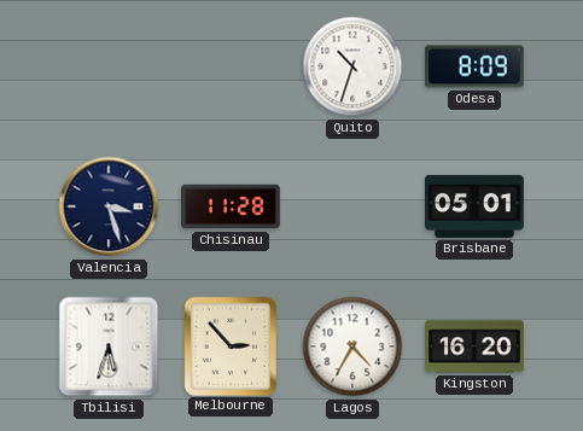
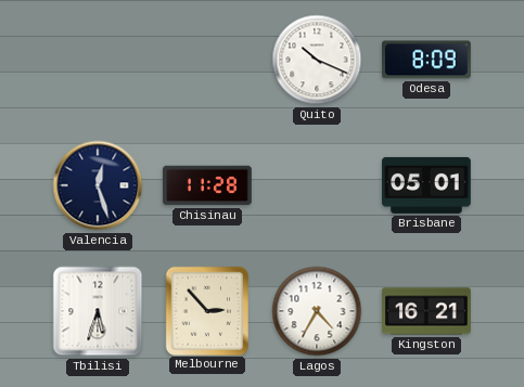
Quito: 10:33 -> 10:19
Valencia: 3:27 -> 12:27
Kingston: 16:20 -> 16:21
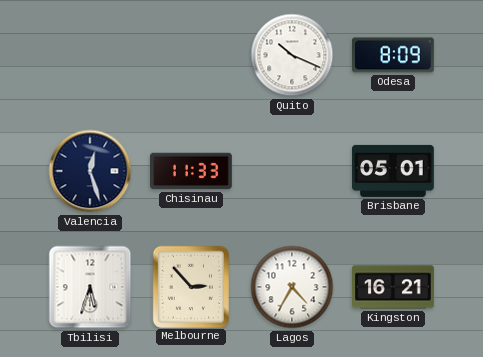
Chisinau: 11:28 -> 11:33
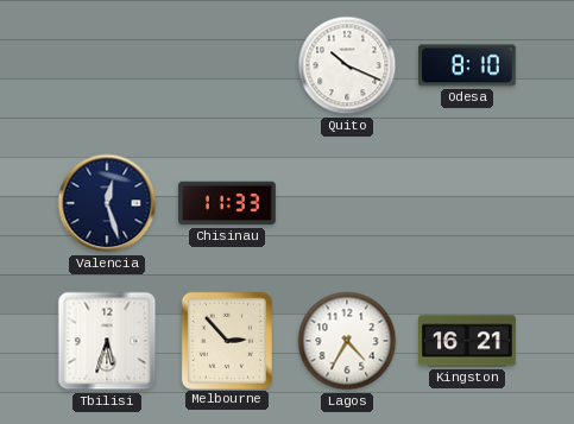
Odesa: 8:09 -> 8:10
Brisbane: 05:01 -> none
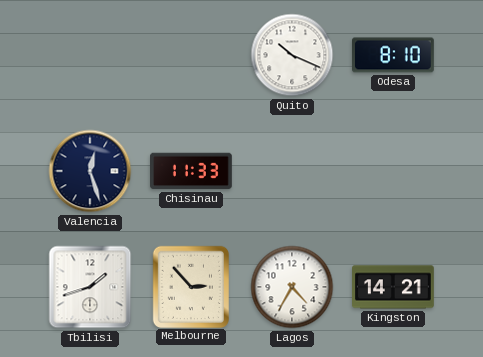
Tbilisi: 5:33 -> 1:42
Kingston: 16:21 -> 14:21
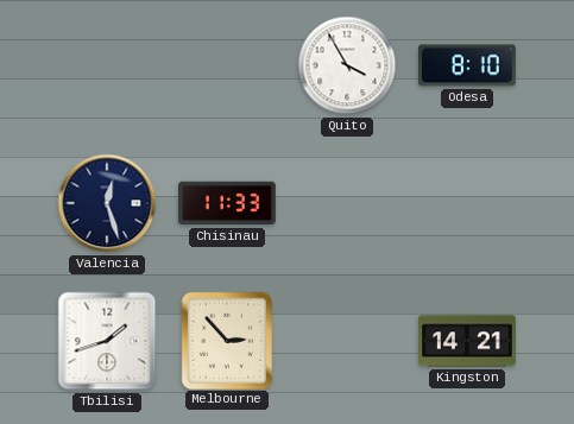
Quito: 10:19 -> 3:55
Lagos: 4:35 -> none
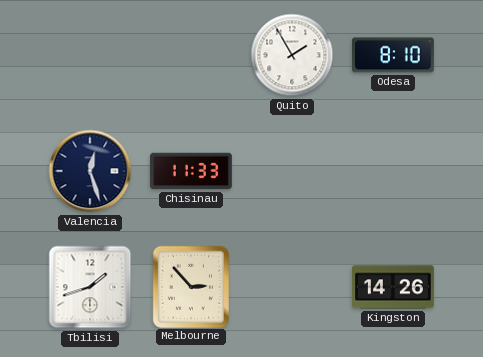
Quito: 3:55 -> 1:55
Kingston: 14:21 -> 14:26
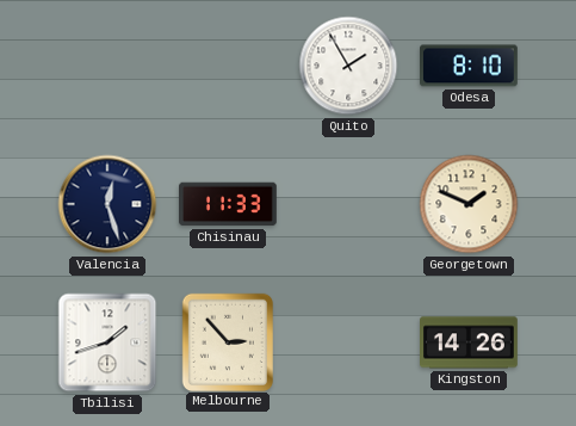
Georgetown: none -> 1:49
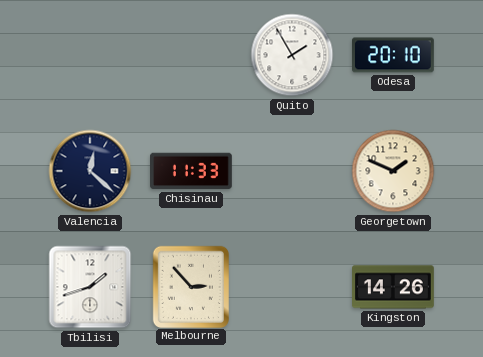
Odesa: 8:10 -> 20:10
Valencia: 12:27 -> 12:22
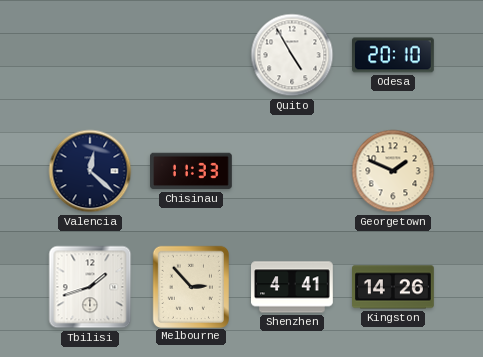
Quito: 1:55 -> 4:55
Shenzhen: none -> 4:41
